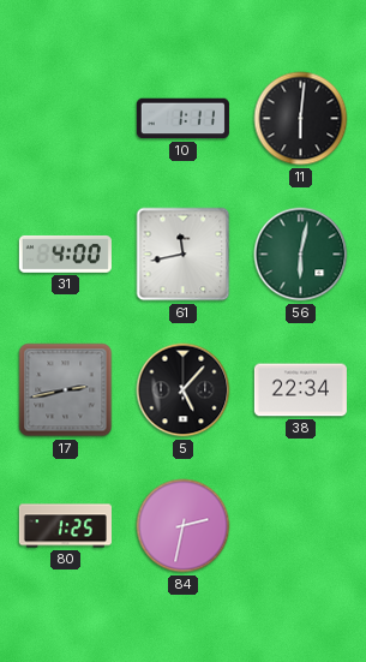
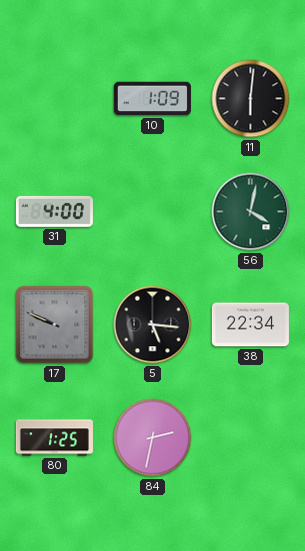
10: 1:11 -> 1:09
61: 11:43 -> none
56: 6:02 -> 4:02
17: 2:43 -> 9:49
5: 5:07 -> 5:16
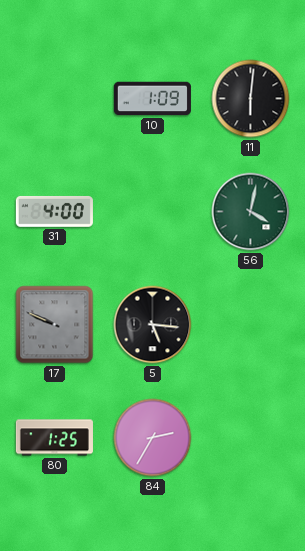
38: 22:34 -> none
84: 2:32 -> 2:35
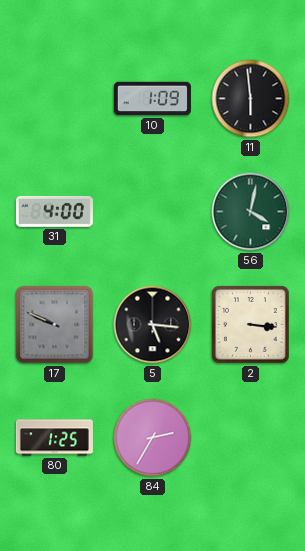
11: 6:01 -> 5:59
2: none -> 3:16
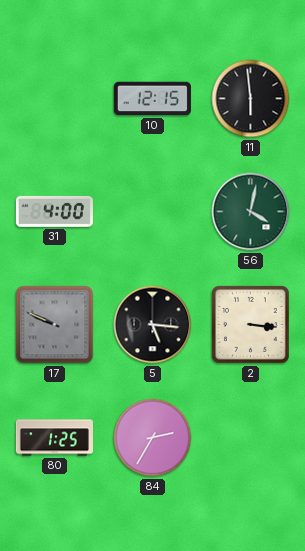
10: 1:09 -> 12:15
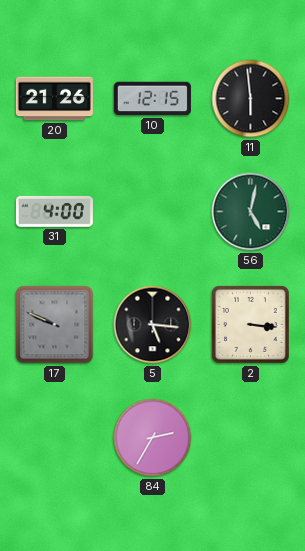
20: none -> 21:26
56: 4:02 -> 5:02
80: 1:25 -> none
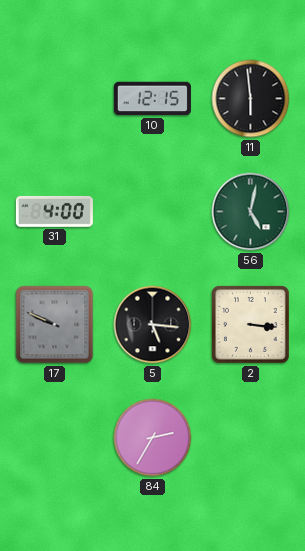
20: 21:26 -> none
